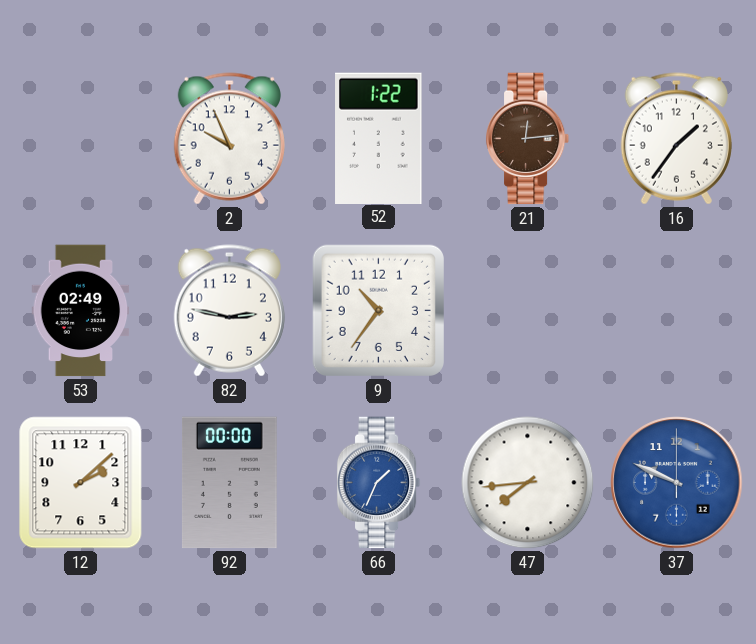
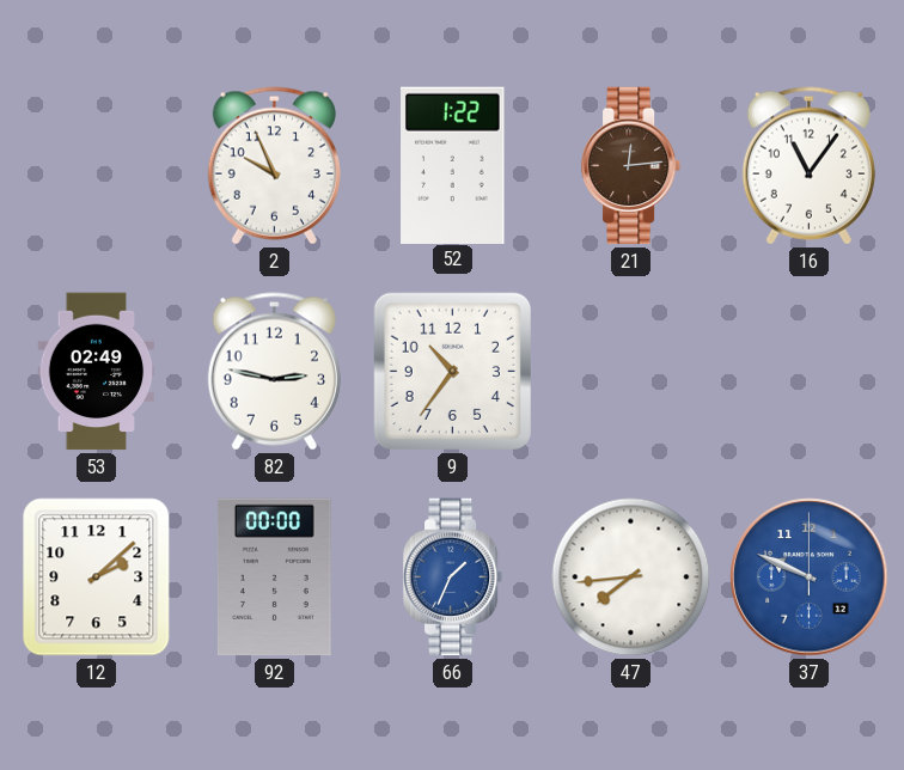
16: 1:36 -> 11:06
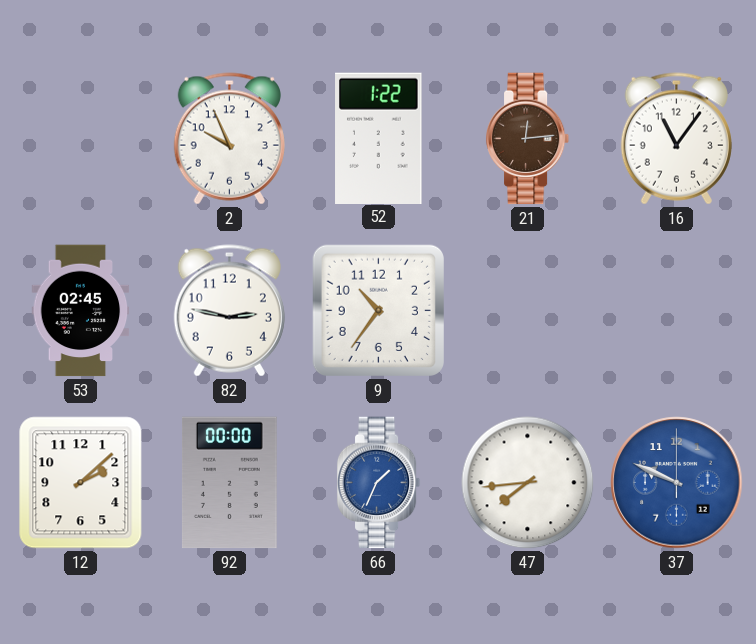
53: 02:49 -> 02:45
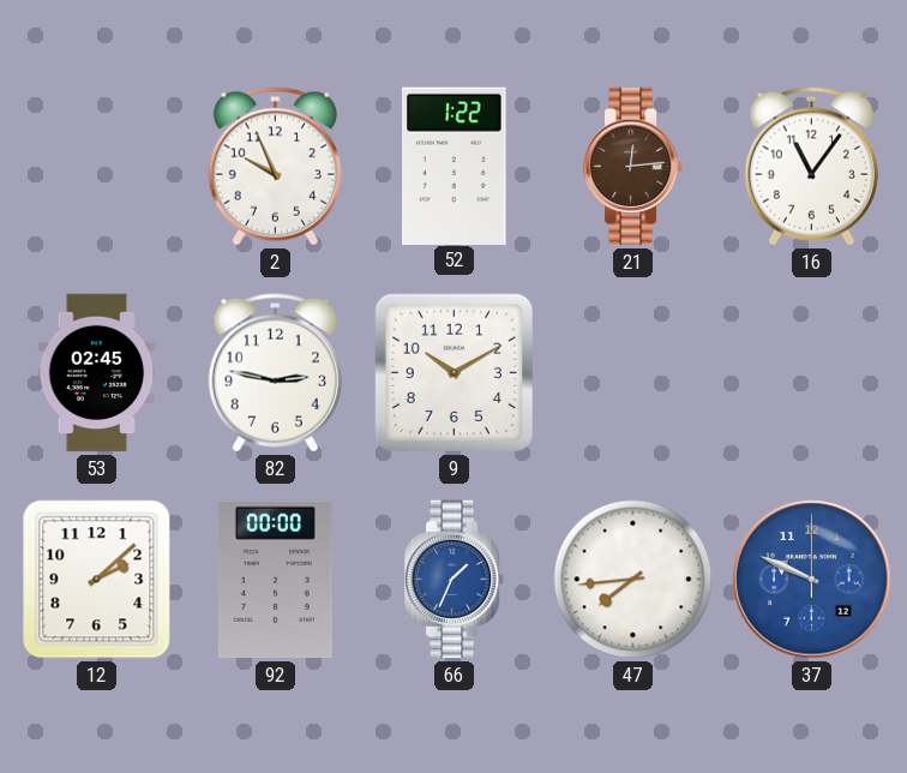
9: 10:36 -> 10:10
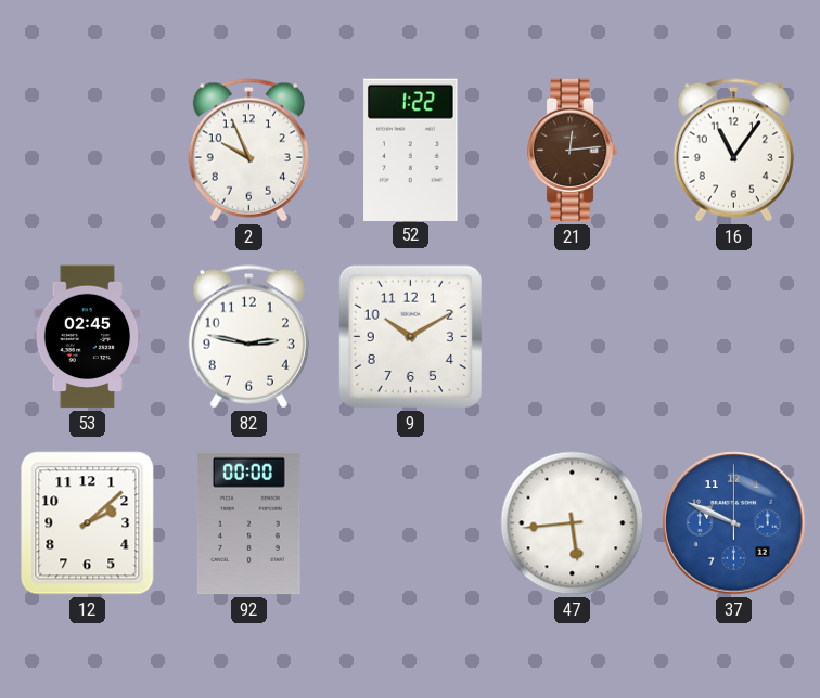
66: 1:34 -> none
47: 7:44 -> 5:44
